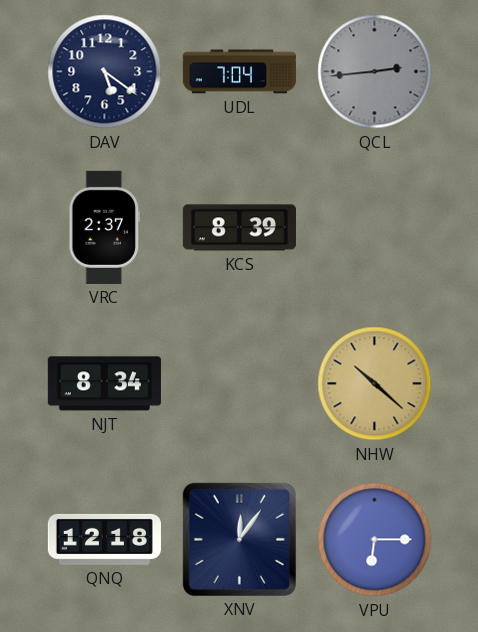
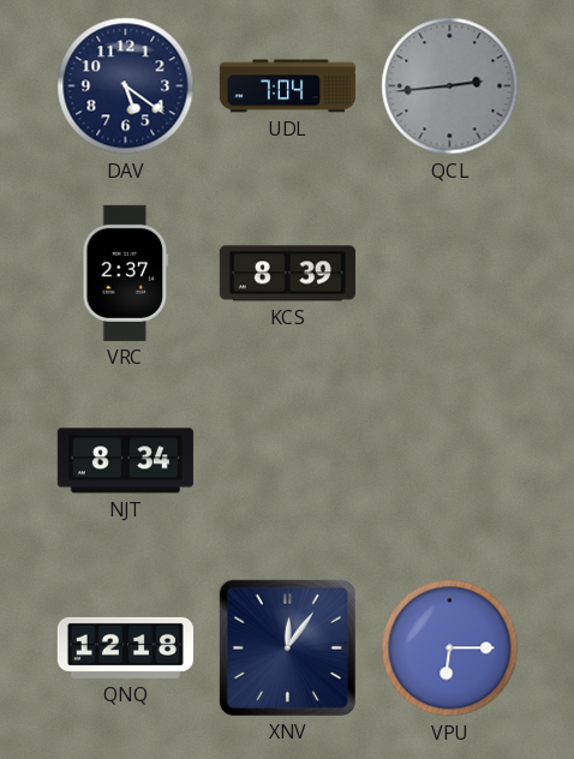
NHW: 10:22 -> none
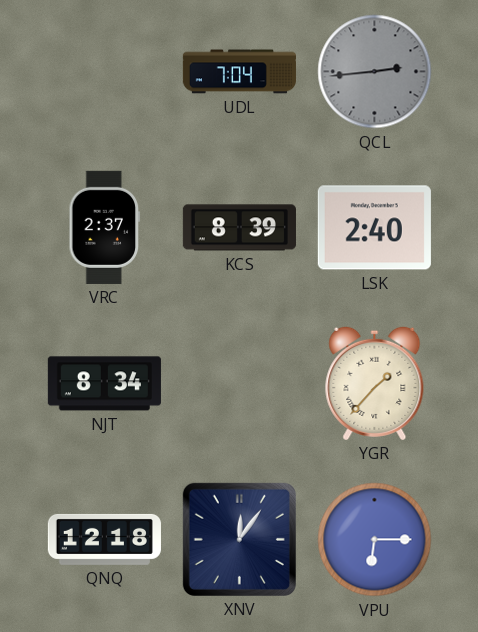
DAV: 5:21 -> none
LSK: none -> 2:40
YGR: none -> 1:37
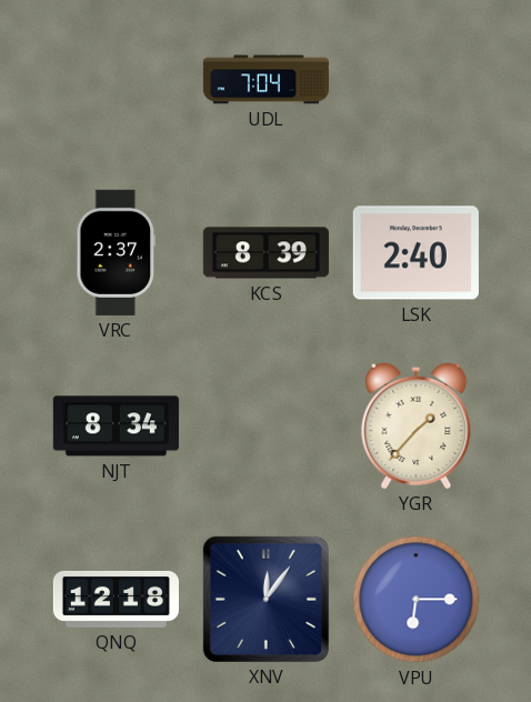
QCL: 2:44 -> none
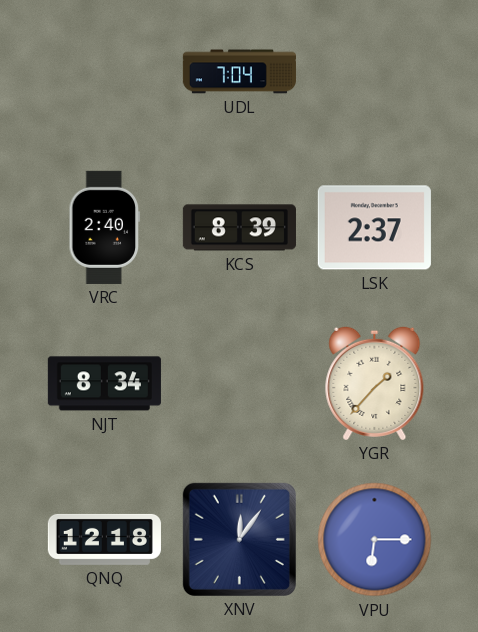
VRC: 2:37 -> 2:40
LSK: 2:40 -> 2:37
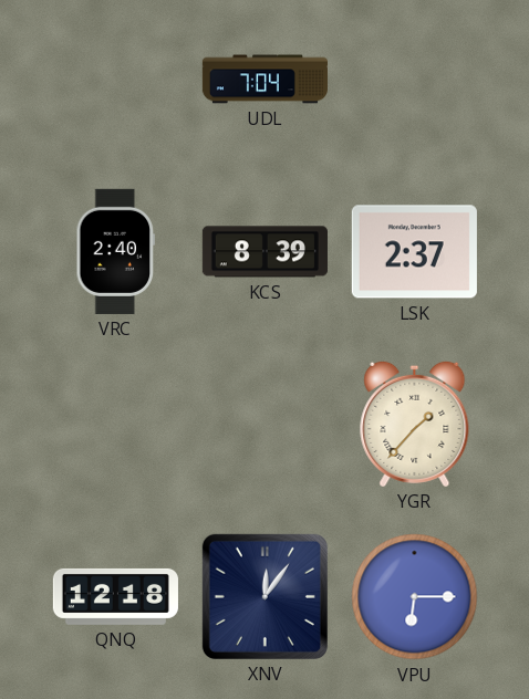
NJT: 8:34 -> none
